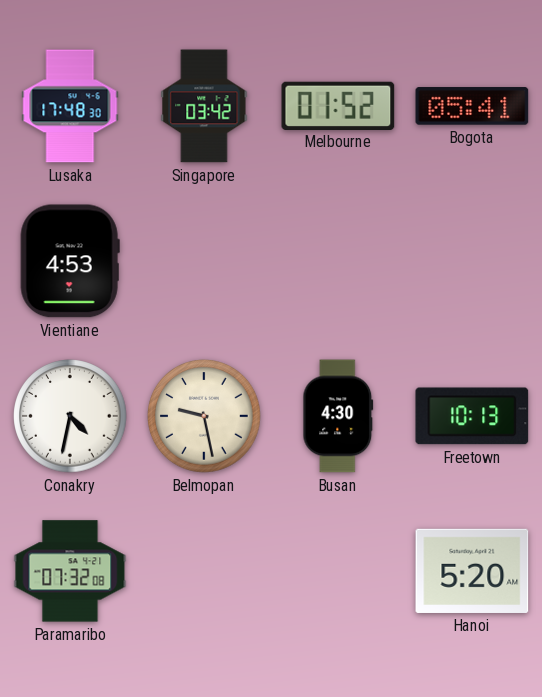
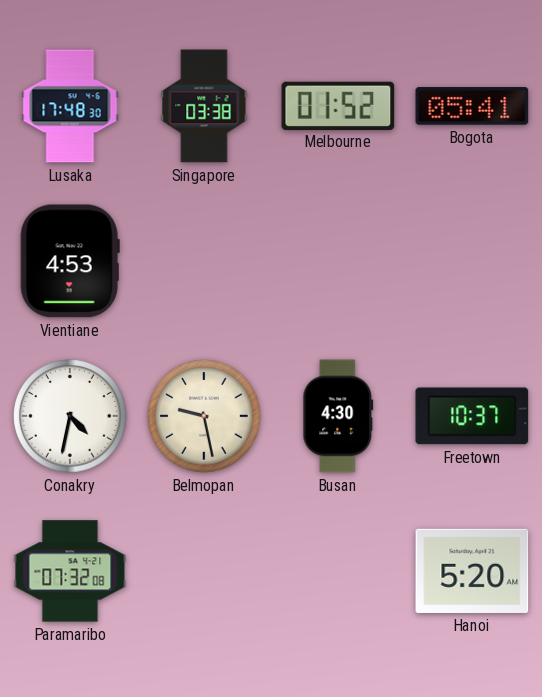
Singapore: 03:42 -> 03:38
Freetown: 10:13 -> 10:37
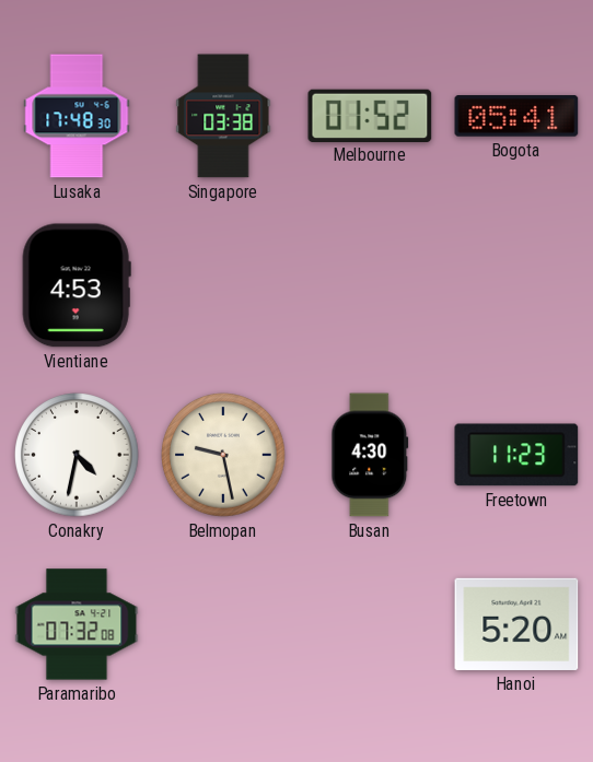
Freetown: 10:37 -> 11:23
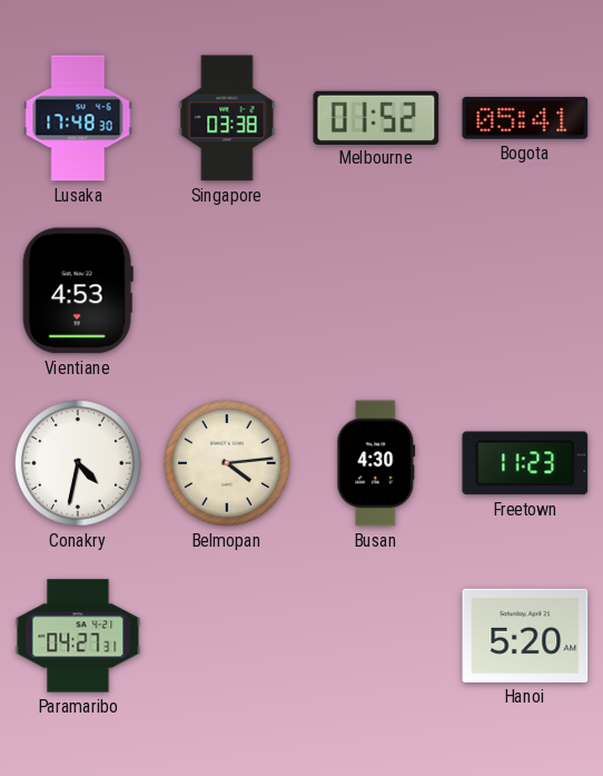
Belmopan: 9:28 -> 4:14
Paramaribo: 07:32 -> 04:27
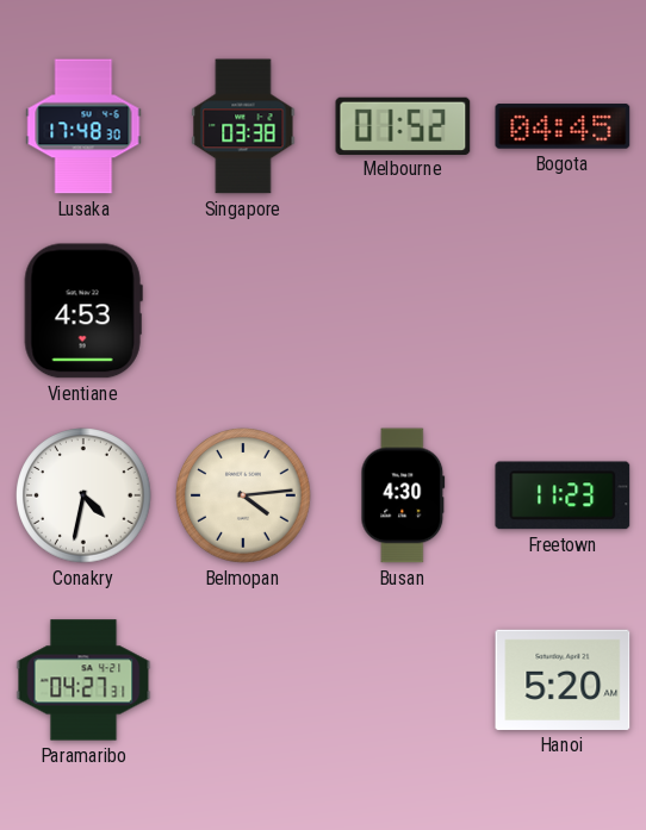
Bogota: 05:41 -> 04:45
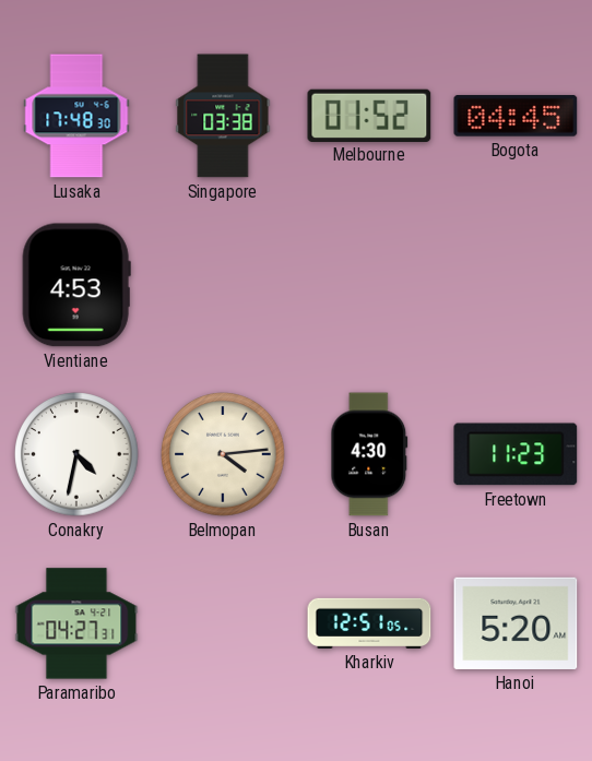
Kharkiv: none -> 12:51
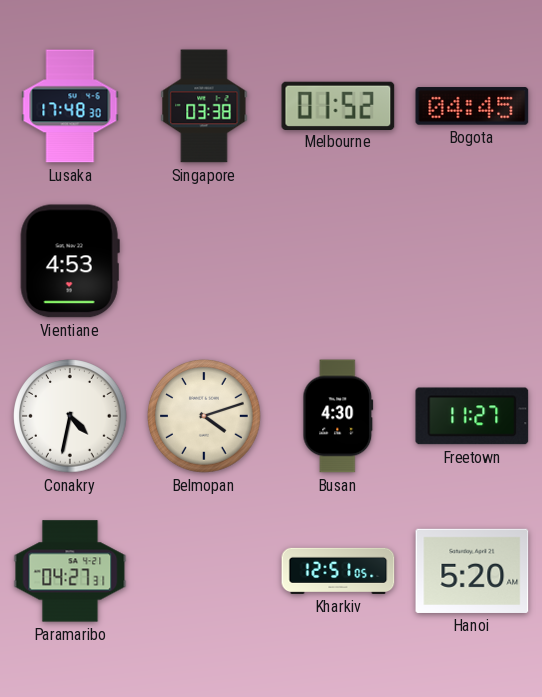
Belmopan: 4:14 -> 4:12
Freetown: 11:23 -> 11:27
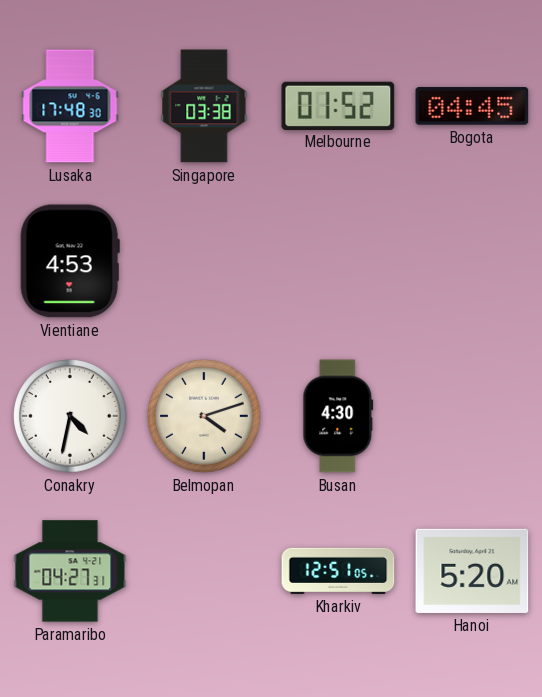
Freetown: 11:27 -> none
